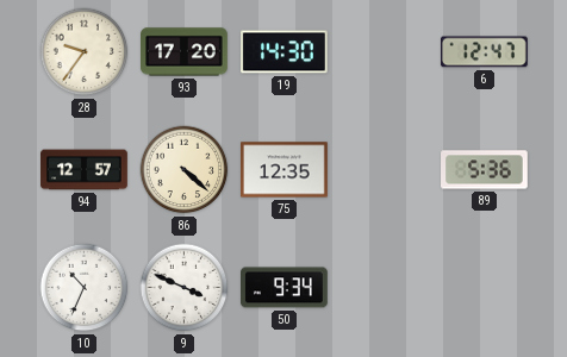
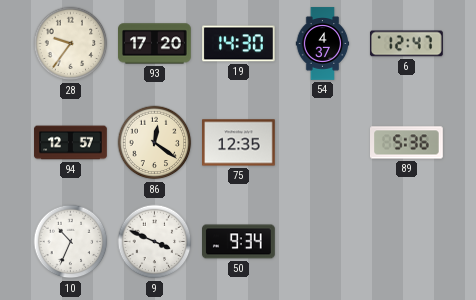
54: none -> 4:37
86: 4:22 -> 12:21
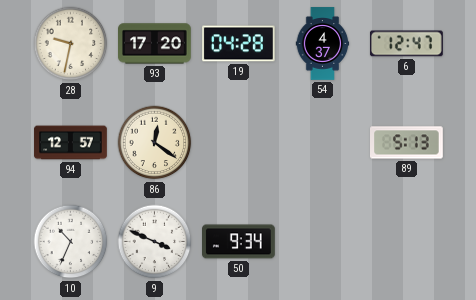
28: 9:36 -> 9:32
19: 14:30 -> 04:28
75: 12:35 -> none
89: 5:36 -> 5:13
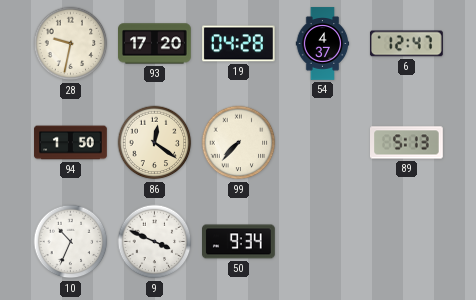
94: 12:57 -> 1:50
99: none -> 7:37
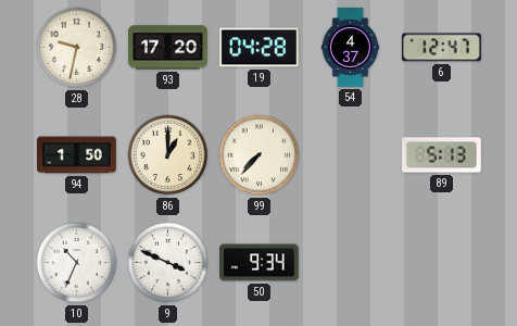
86: 12:21 -> 1:00
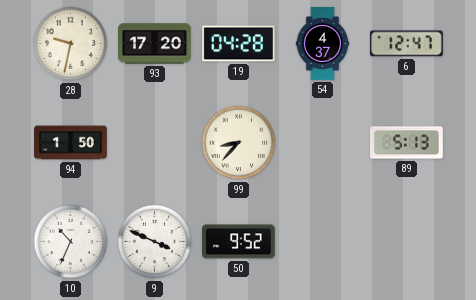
86: 1:00 -> none
99: 7:37 -> 8:37
50: 9:34 -> 9:52
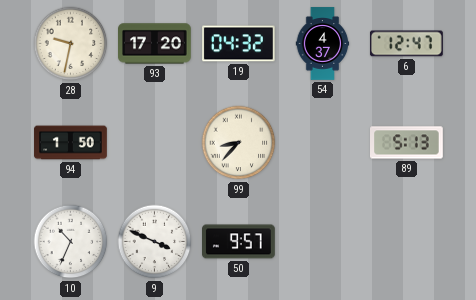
19: 04:28 -> 04:32
50: 9:52 -> 9:57
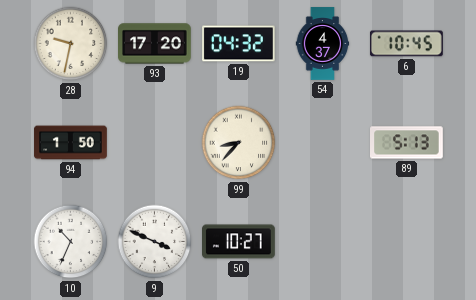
6: 12:47 -> 10:45
50: 9:57 -> 10:27
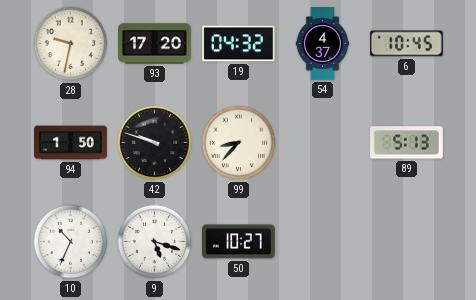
42: none -> 9:48
9: 3:49 -> 5:18
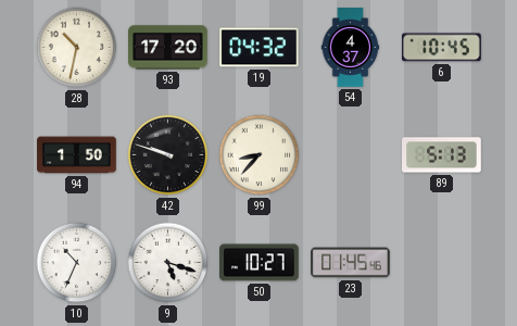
28: 9:32 -> 10:32
23: none -> 01:45
